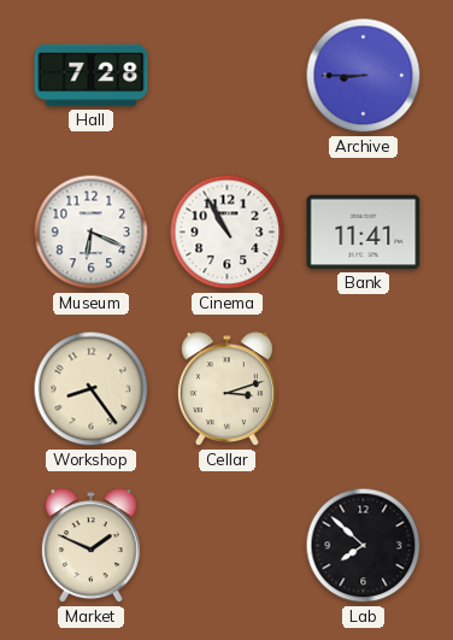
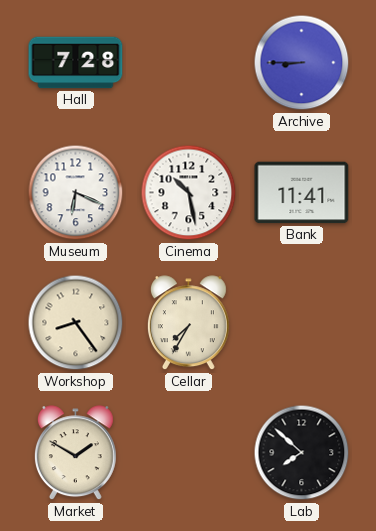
Cinema: 10:55 -> 10:28
Cellar: 3:12 -> 7:35
Market: 1:49 -> 1:50
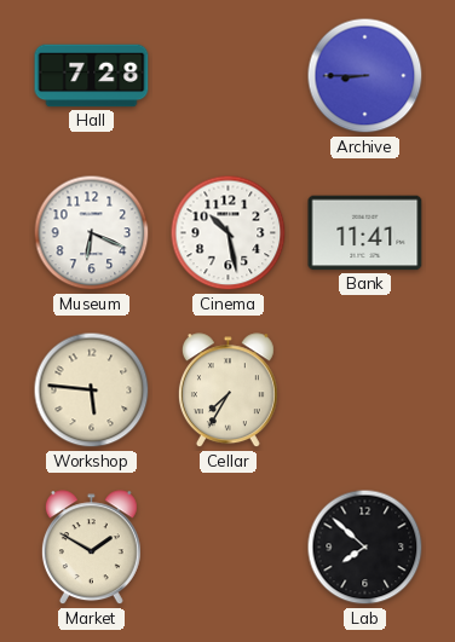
Workshop: 8:24 -> 5:46
